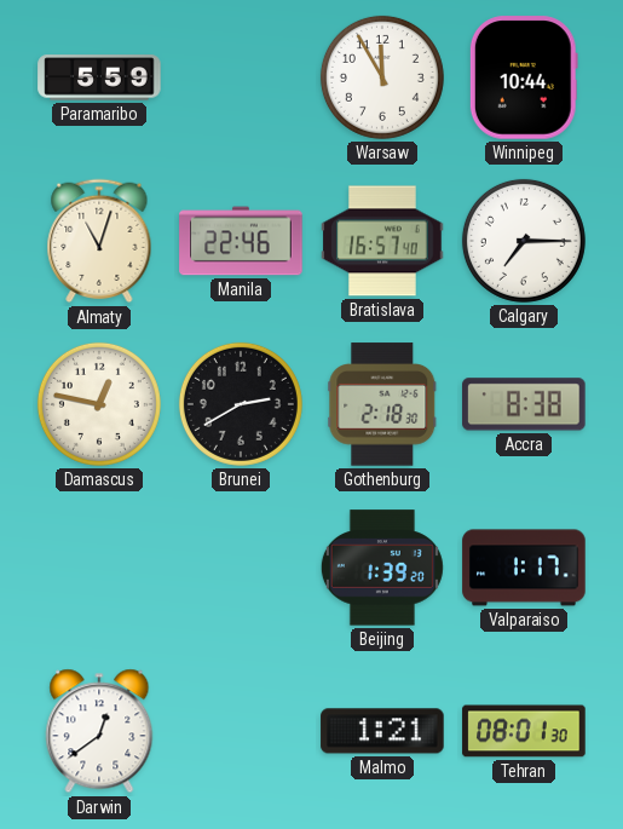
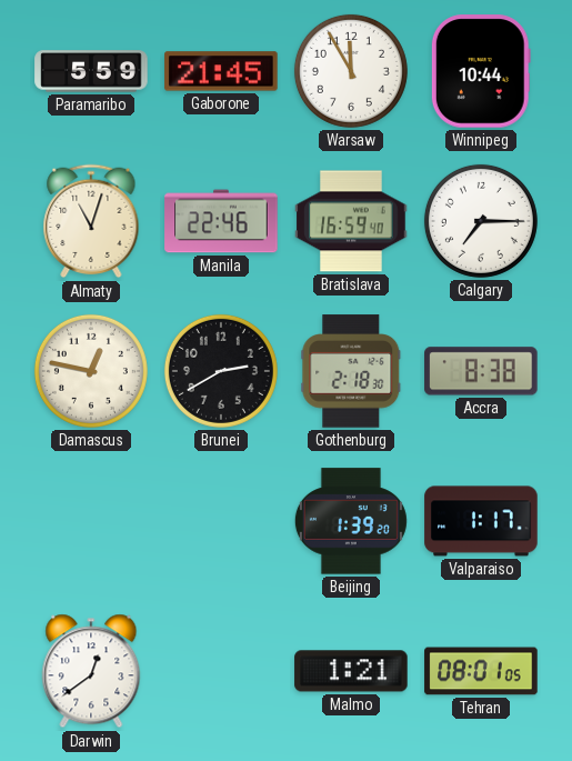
Gaborone: none -> 21:45
Bratislava: 16:57 -> 16:59
Tehran: 08:01:30 -> 08:01:05
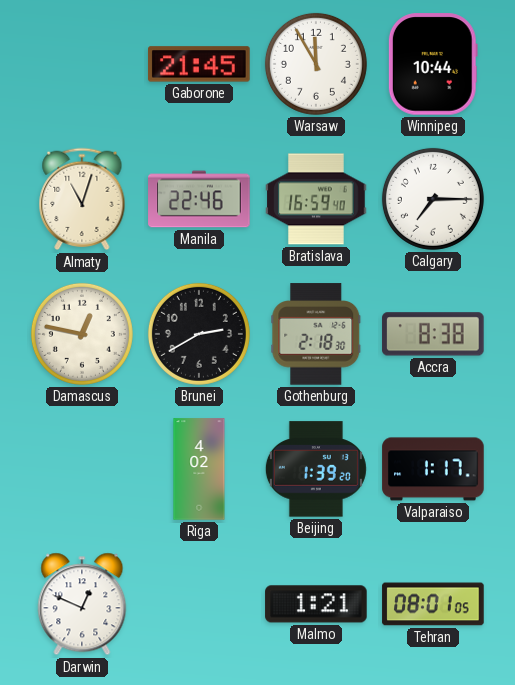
Paramaribo: 5:59 -> none
Riga: none -> 4:02
Darwin: 12:39 -> 12:49
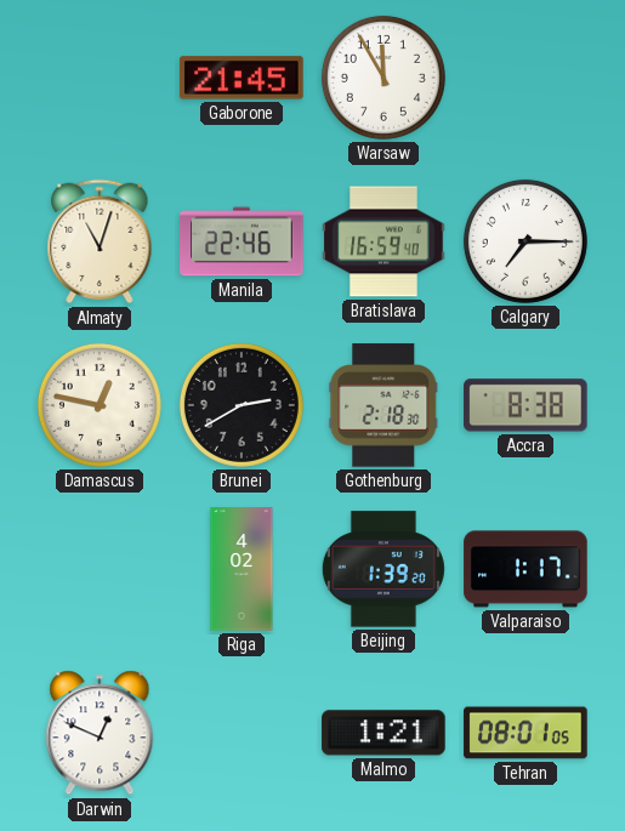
Winnipeg: 10:44 -> none
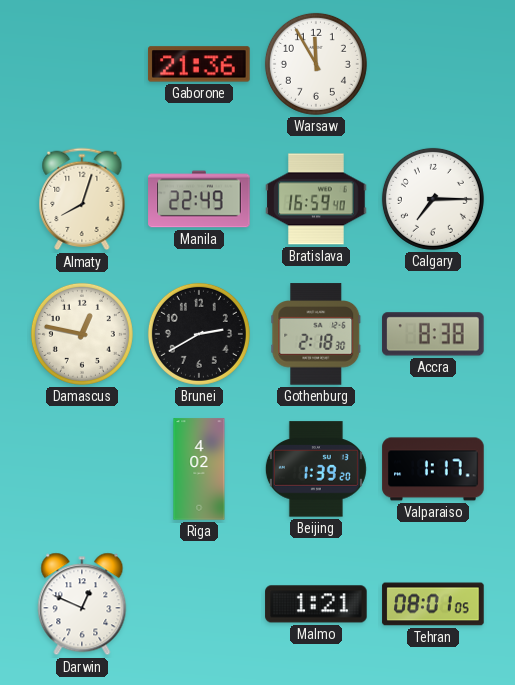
Gaborone: 21:45 -> 21:36
Almaty: 11:03 -> 8:03
Manila: 22:46 -> 22:49
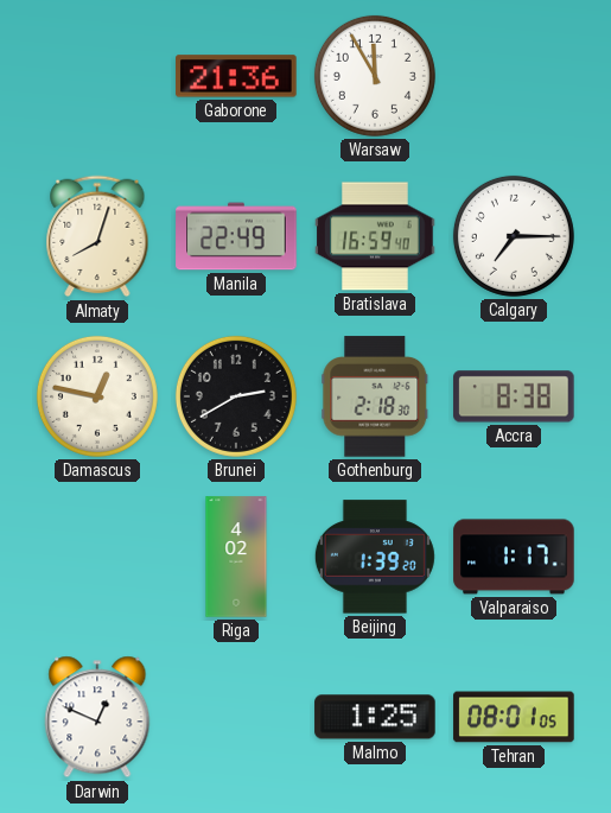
Malmo: 1:21 -> 1:25
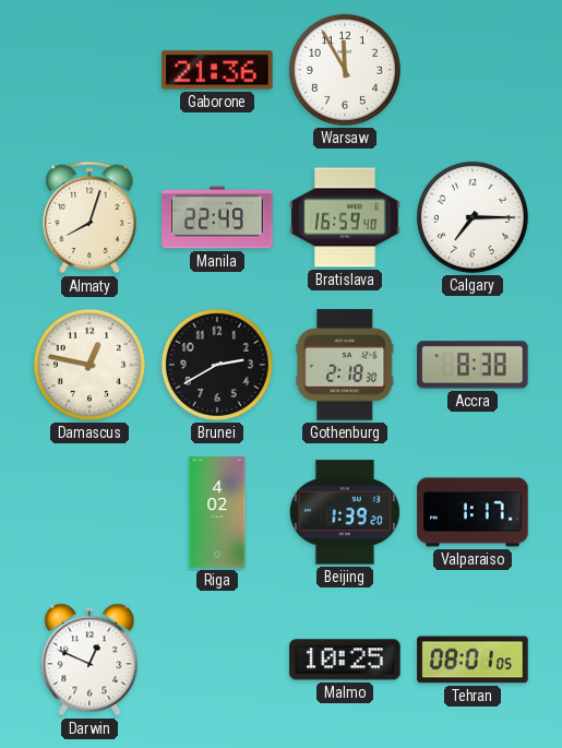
Malmo: 1:25 -> 10:25
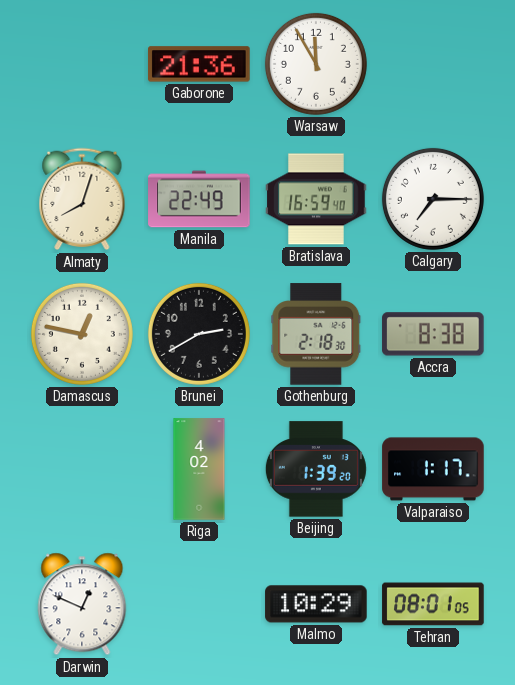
Malmo: 10:25 -> 10:29
